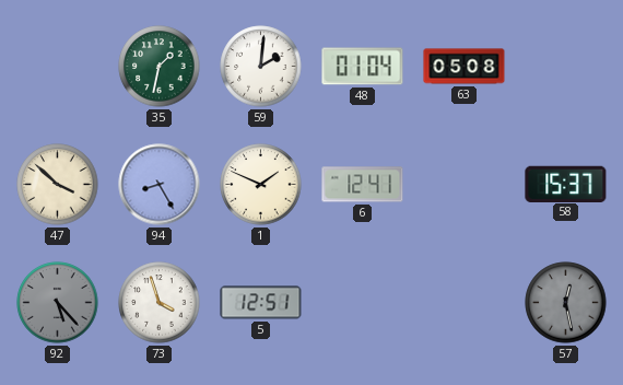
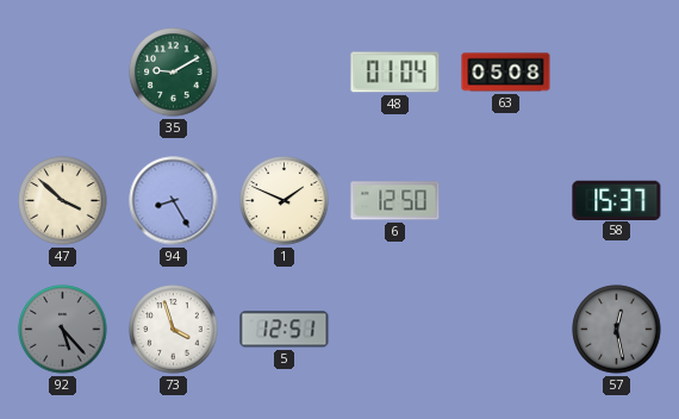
35: 1:32 -> 9:10
59: 2:01 -> none
6: 12:41 -> 12:50
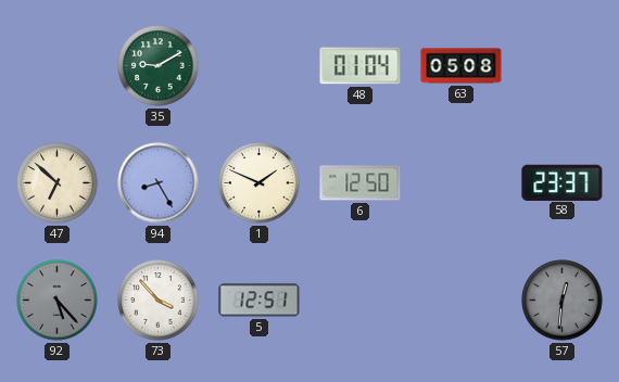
47: 3:52 -> 6:52
58: 15:37 -> 23:37
73: 3:57 -> 3:53
57: 12:28 -> 12:31
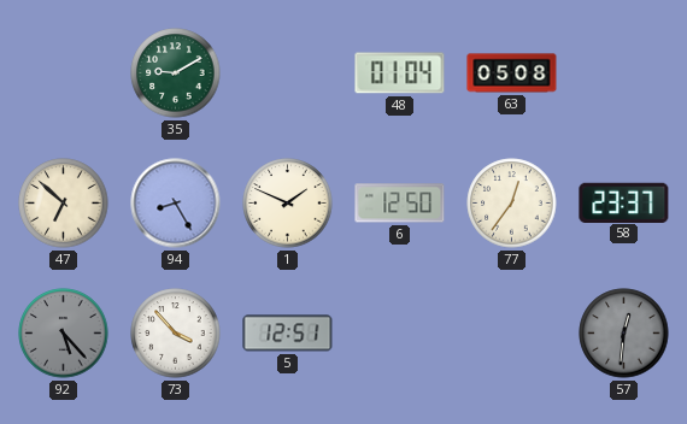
77: none -> 12:36
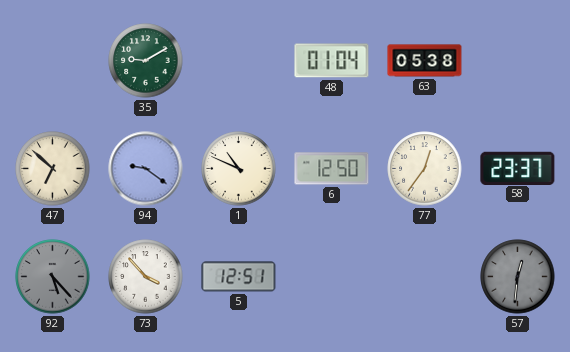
63: 05:08 -> 05:38
94: 8:25 -> 9:21
1: 1:49 -> 10:49
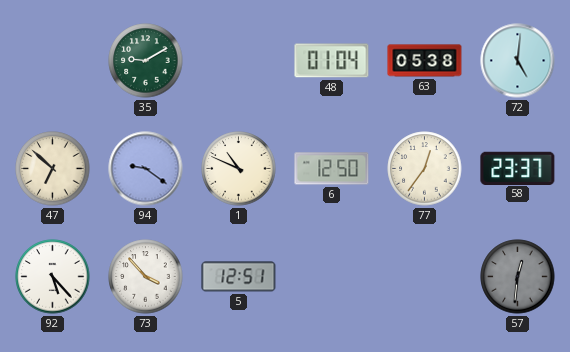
72: none -> 5:01
92 dial: grey -> white
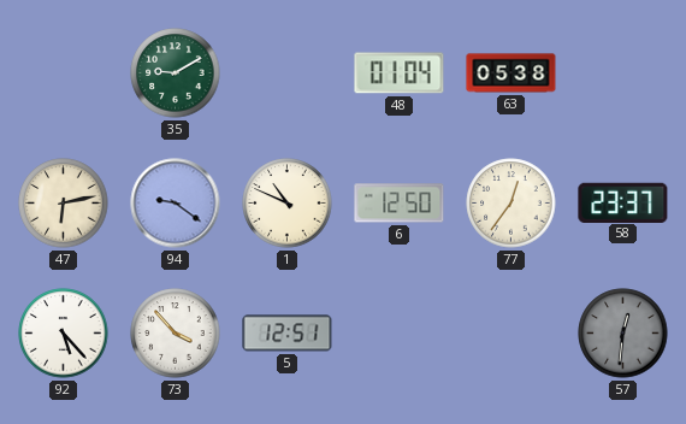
72: 5:01 -> none
47: 6:52 -> 6:13
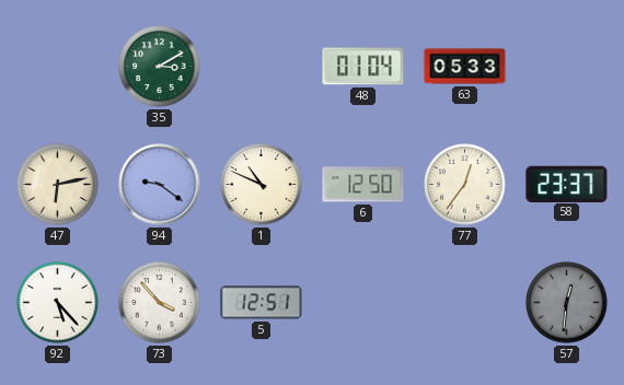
35: 9:10 -> 3:10
63: 05:38 -> 05:33
